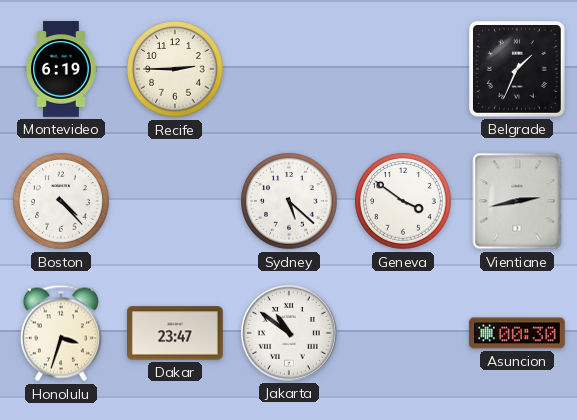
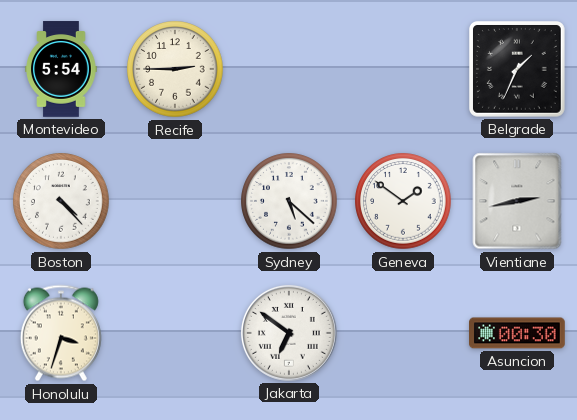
Montevideo: 6:19 -> 5:54
Geneva: 3:51 -> 1:51
Dakar: 23:47 -> none
Jakarta: 10:51 -> 6:51
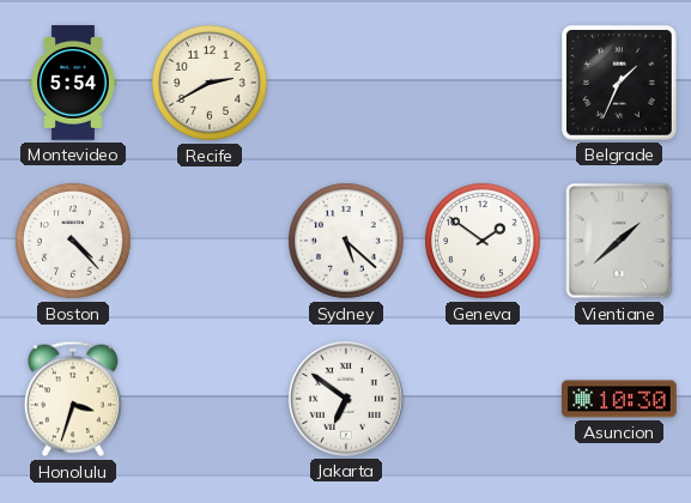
Recife: 2:45 -> 2:40
Vientiane: 2:43 -> 1:38
Asuncion: 00:30 -> 10:30
